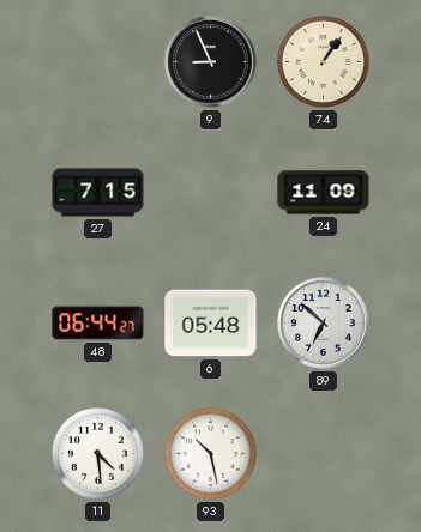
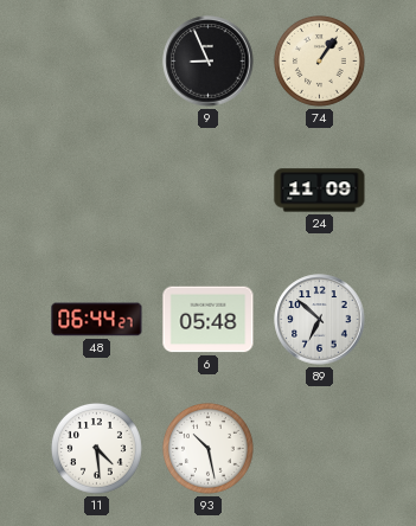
27: 7:15 -> none
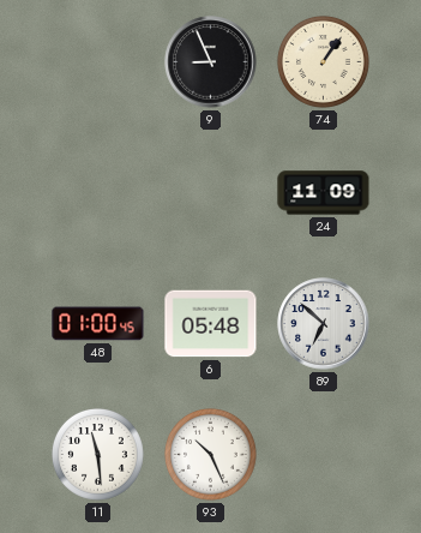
48: 06:44 -> 01:00
11: 4:29 -> 11:29
93: 10:28 -> 10:26
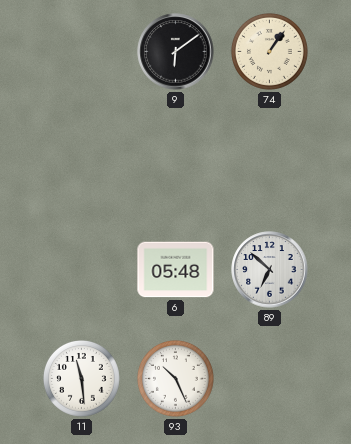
9: 8:56 -> 6:09
24: 11:09 -> none
48: 01:00 -> none
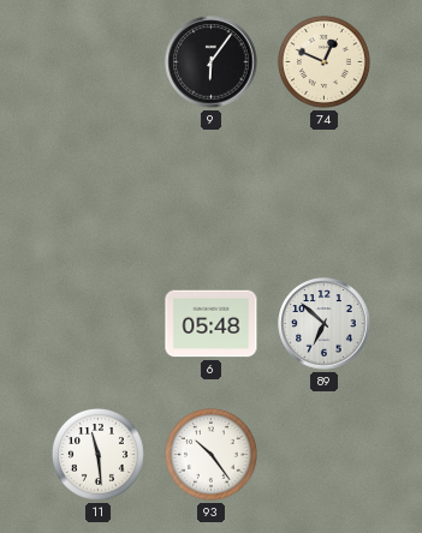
9: 6:09 -> 6:06
74: 1:06 -> 12:49
93: 10:26 -> 10:24
